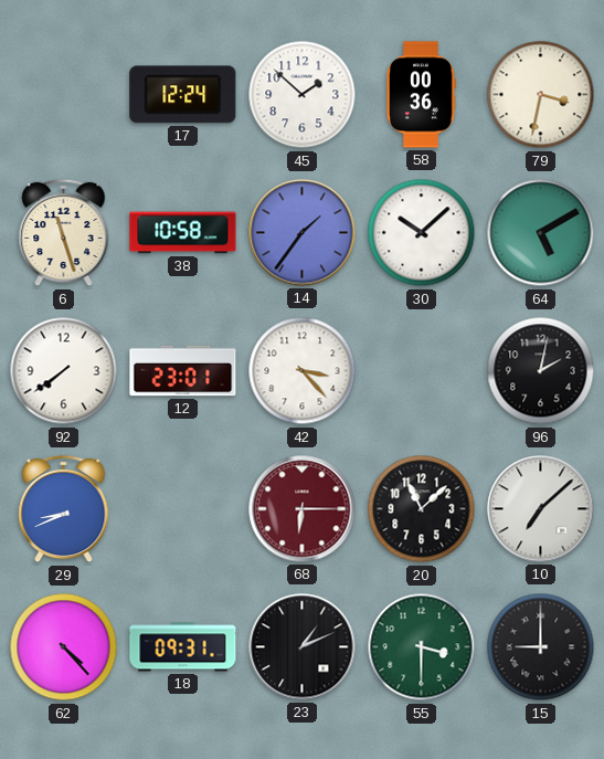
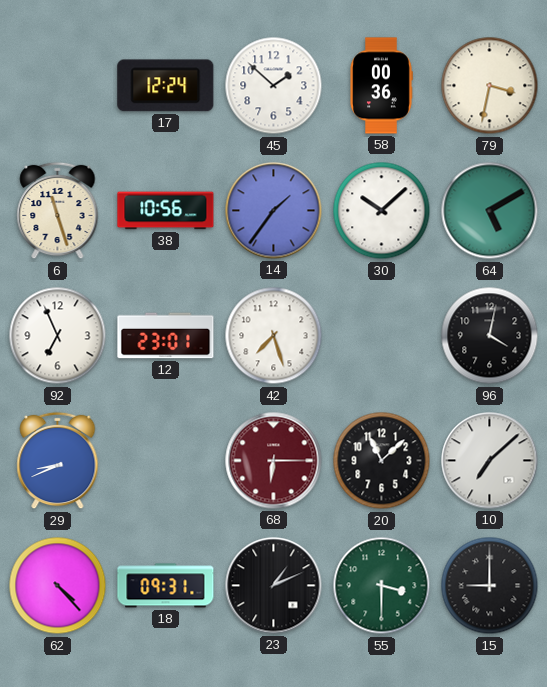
38: 10:58 -> 10:56
92: 7:39 -> 6:56
42: 3:23 -> 7:27
96: 2:02 -> 4:02
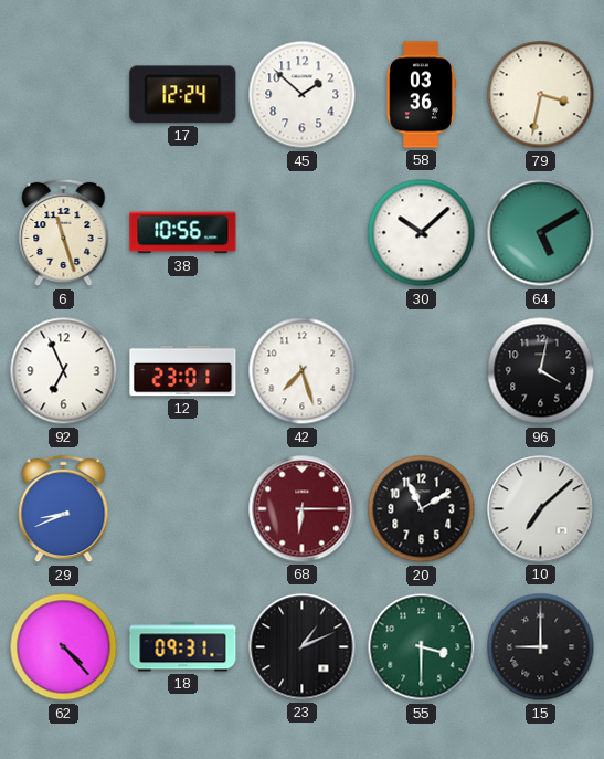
58: 00:36 -> 03:36
14: 1:36 -> none
20: 11:08 -> 11:10
